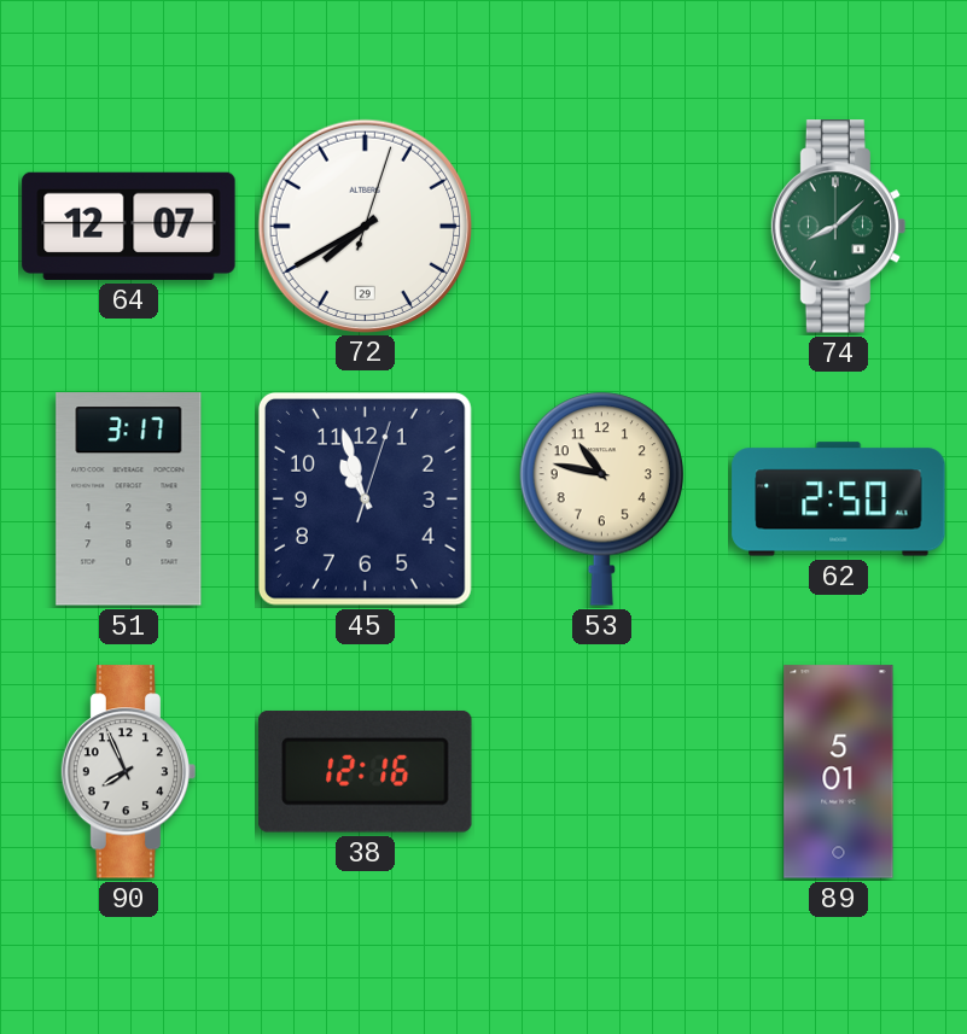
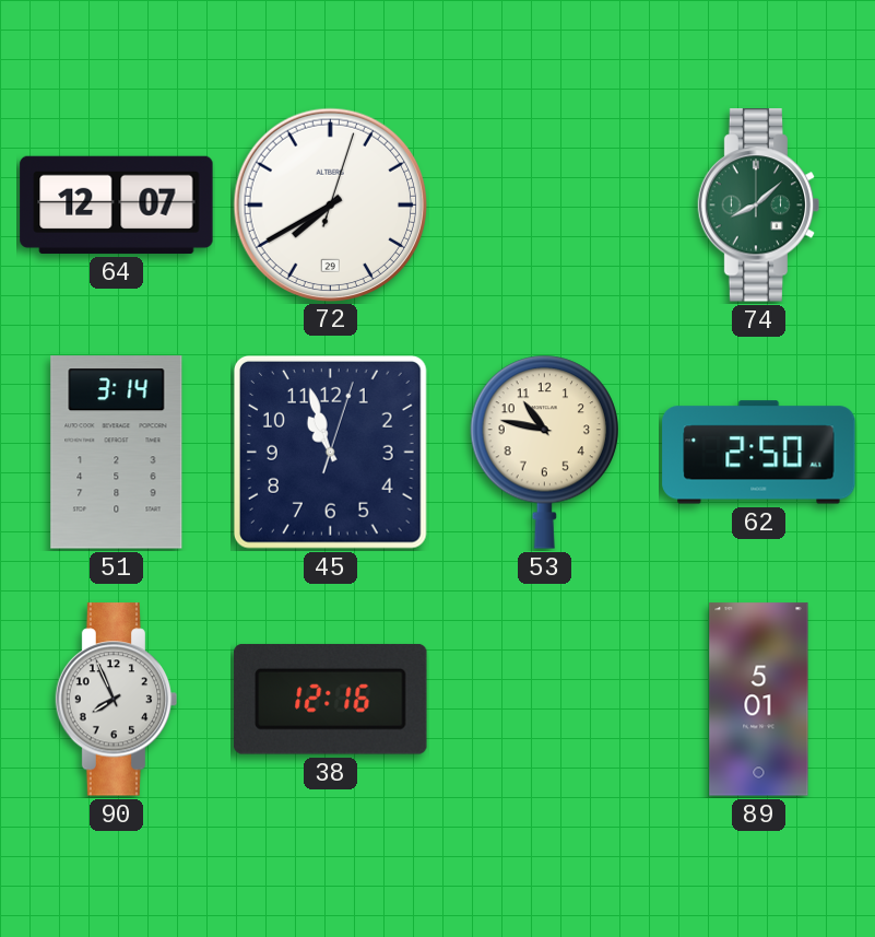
51: 3:17 -> 3:14
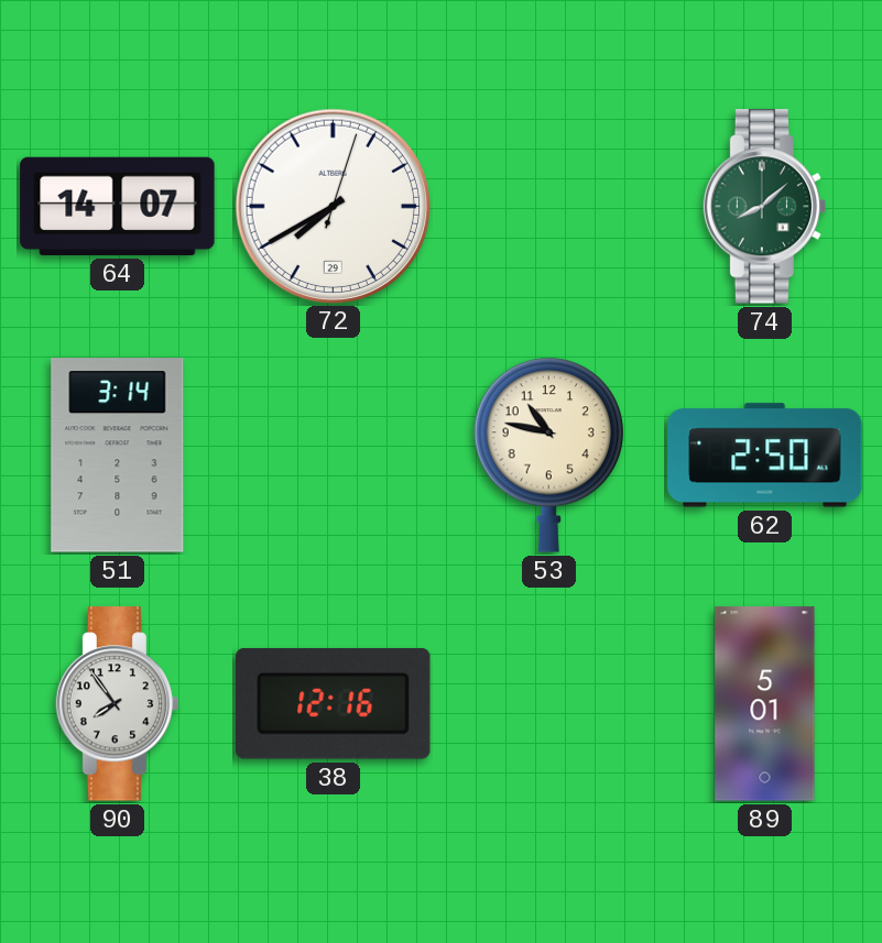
64: 12:07 -> 14:07
45: 10:57 -> none
90: 7:56 -> 7:54
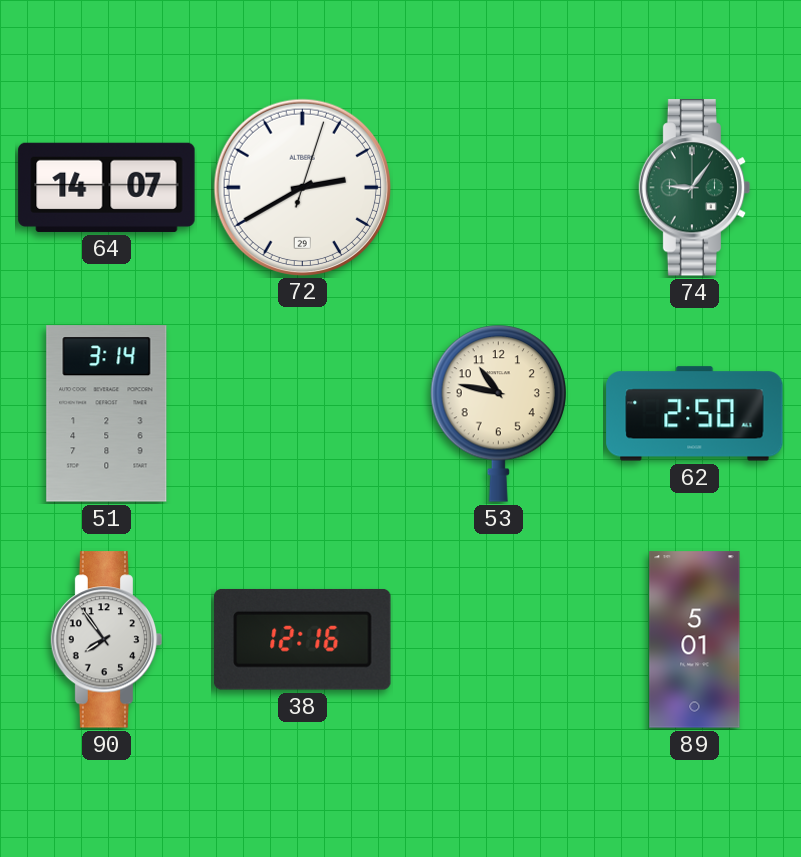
72: 7:40 -> 2:40
74: 8:08 -> 9:06
